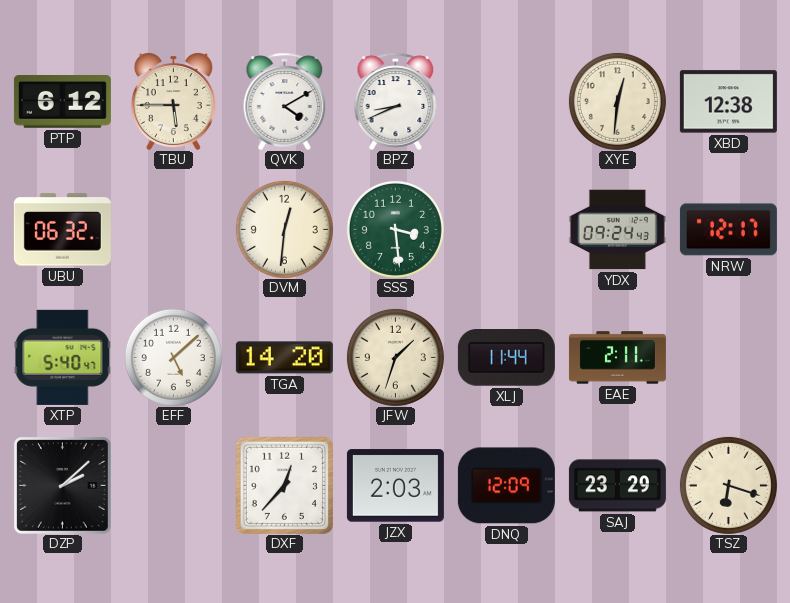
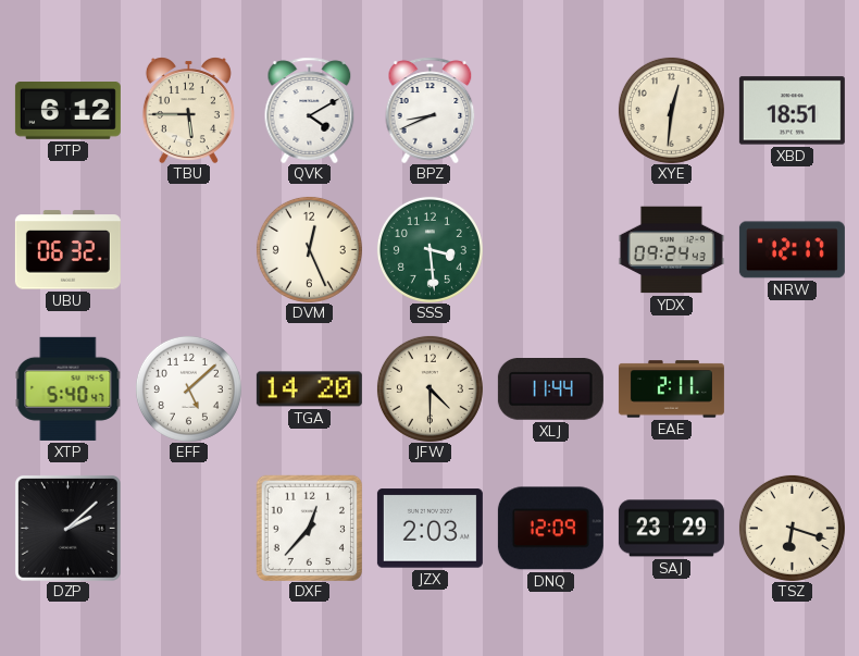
XBD: 12:38 -> 18:51
DVM: 12:31 -> 12:26
JFW: 1:33 -> 4:30
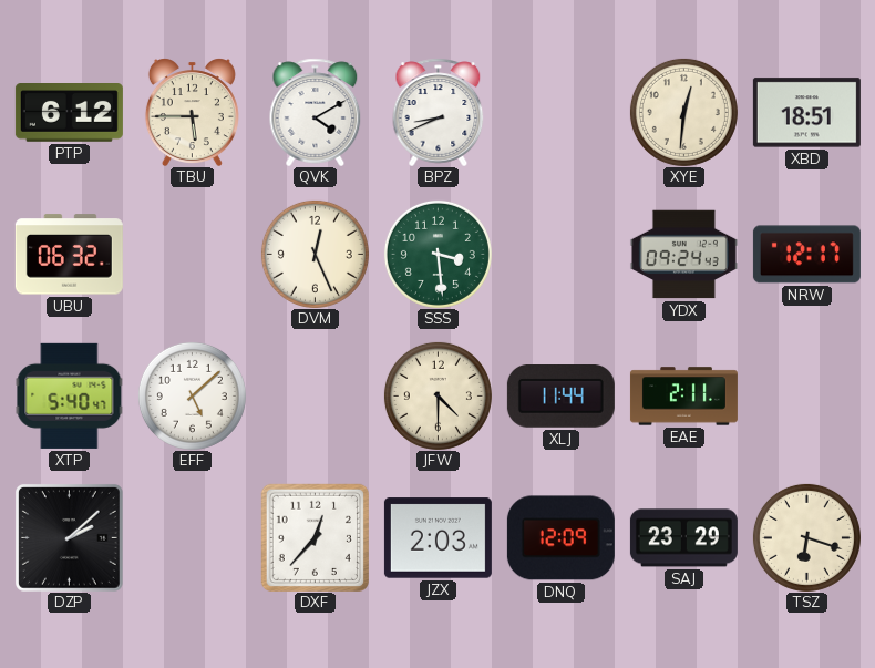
TGA: 14:20 -> none
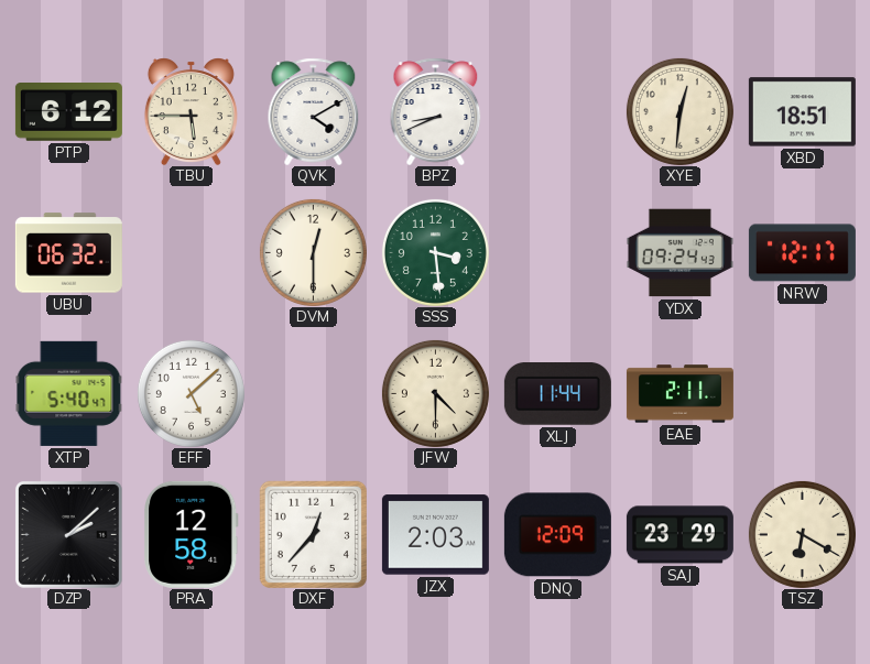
DVM: 12:26 -> 12:30
PRA: none -> 12:58
TSZ: 6:18 -> 6:20
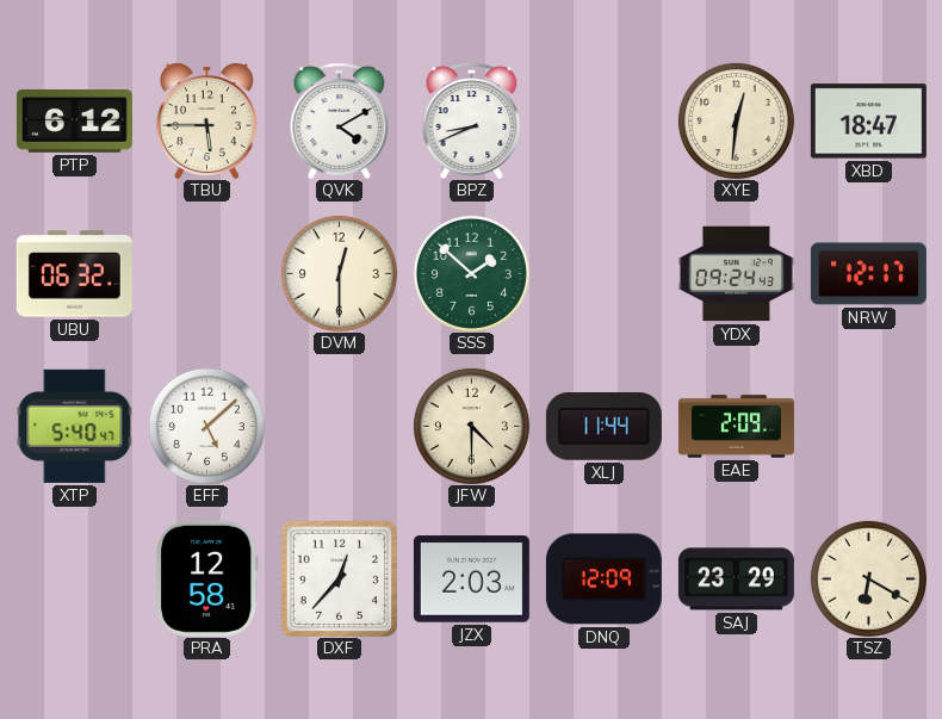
XBD: 18:51 -> 18:47
SSS: 3:29 -> 1:52
EAE: 2:11 -> 2:09
DZP: 2:08 -> none
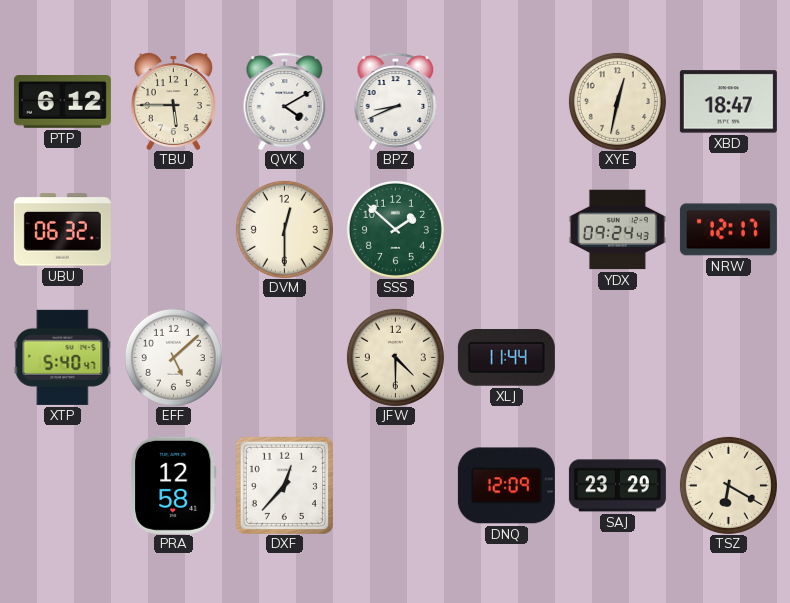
XYE: 12:31 -> 12:32
EAE: 2:09 -> none
JZX: 2:03 -> none
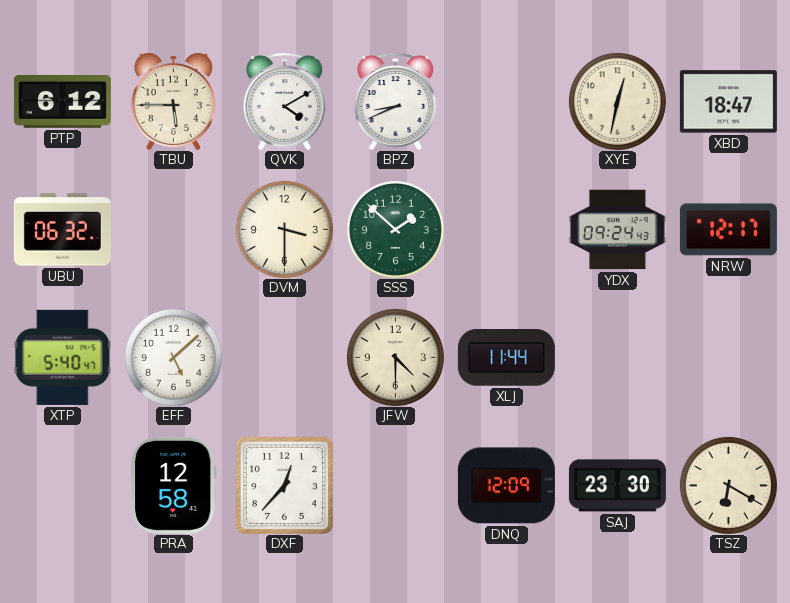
DVM: 12:30 -> 3:30
SAJ: 23:29 -> 23:30
